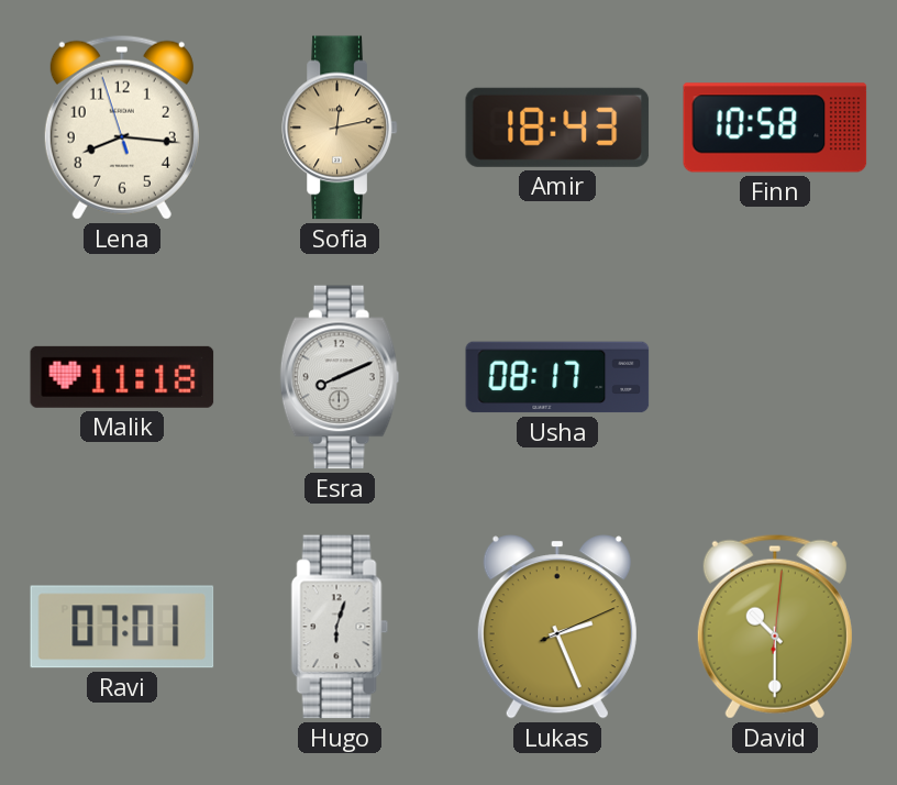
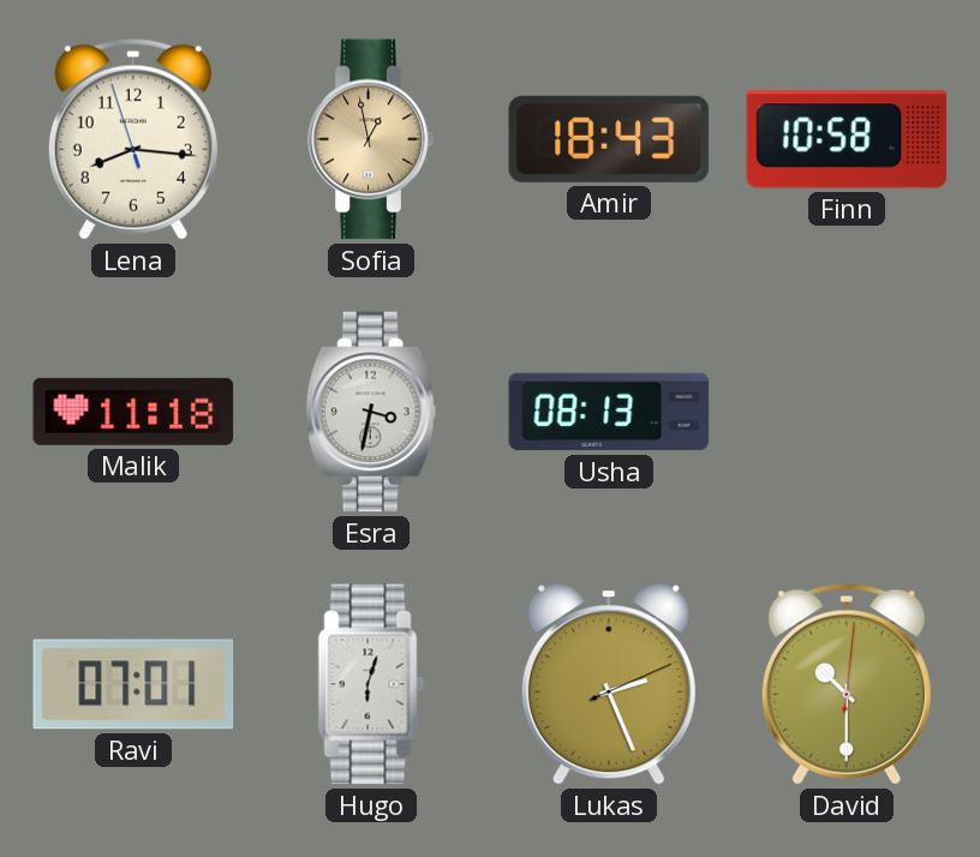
Sofia: 12:13 -> 12:58
Esra: 8:11 -> 3:32
Usha: 08:17 -> 08:13
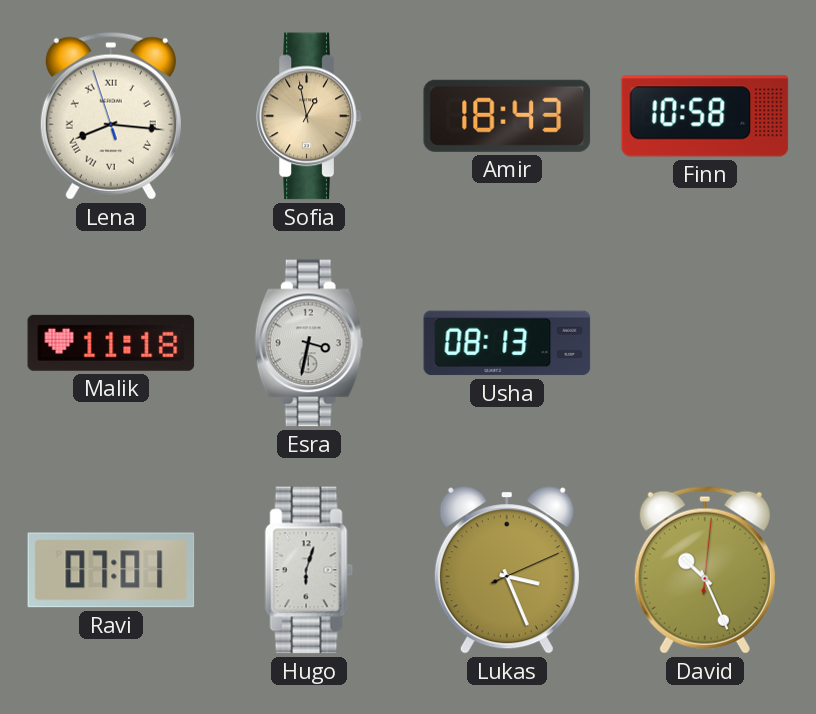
Lena numerals: Arabic -> Roman
Lukas: 2:26 -> 3:26
David: 10:30 -> 10:26
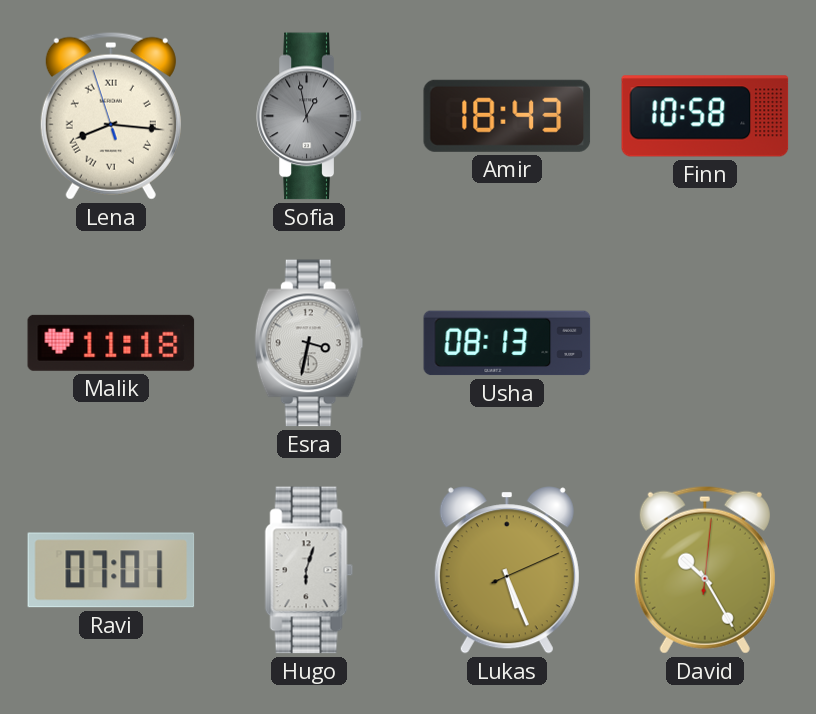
Sofia dial: champagne -> grey
Lukas: 3:26 -> 5:26
David: 10:26 -> 10:25
